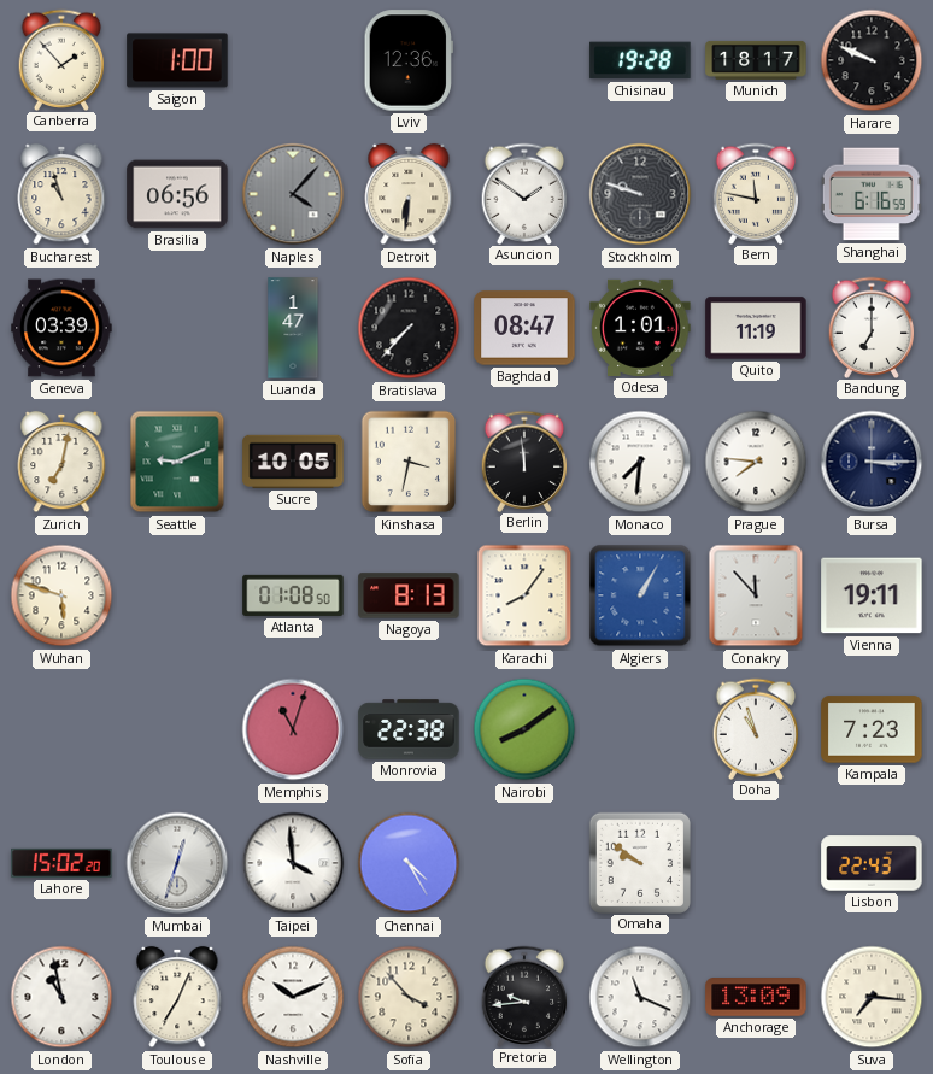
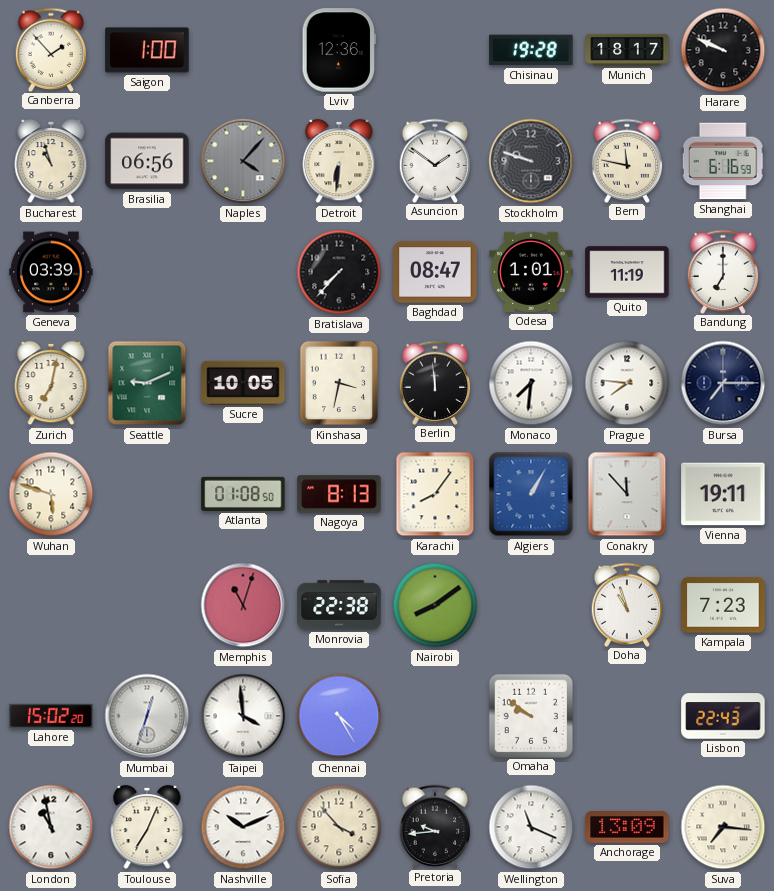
Luanda: 1:47 -> none
Bursa: 3:15 -> 7:15
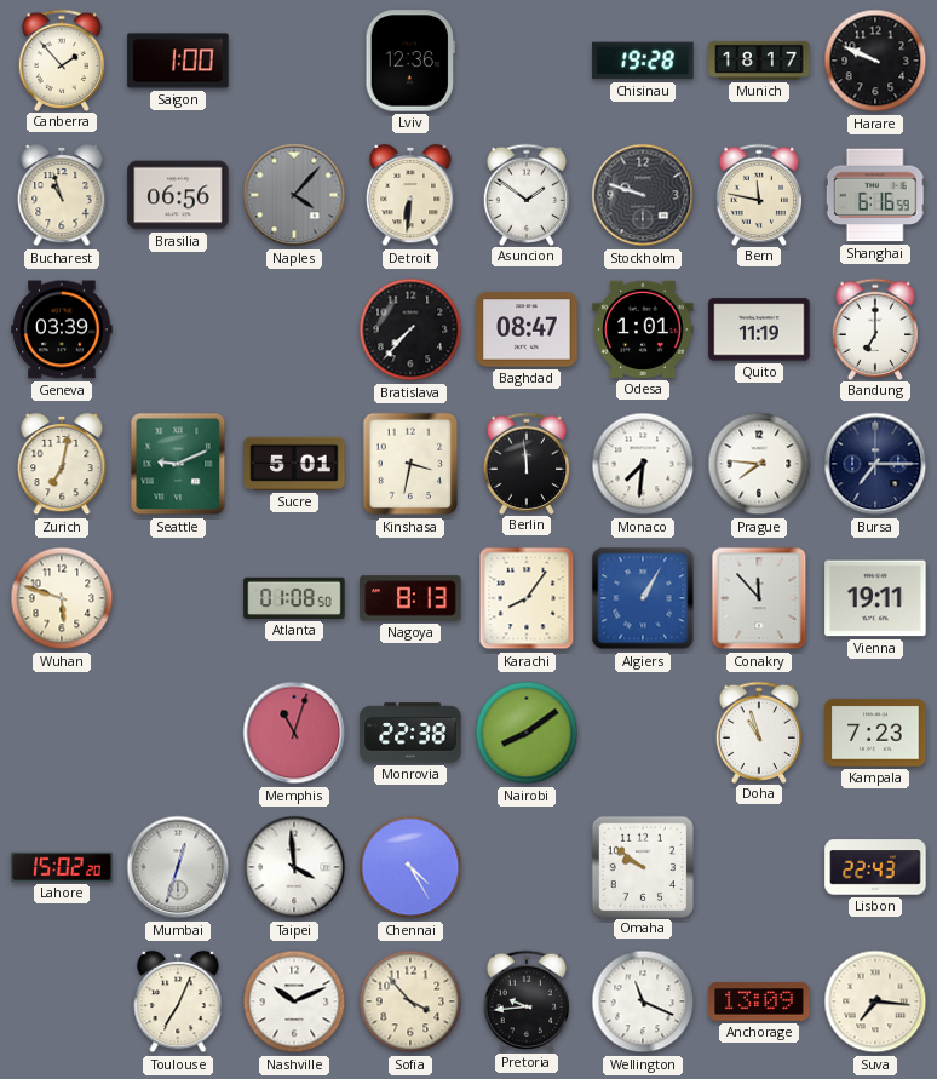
Sucre: 10:05 -> 5:01
London: 10:58 -> none
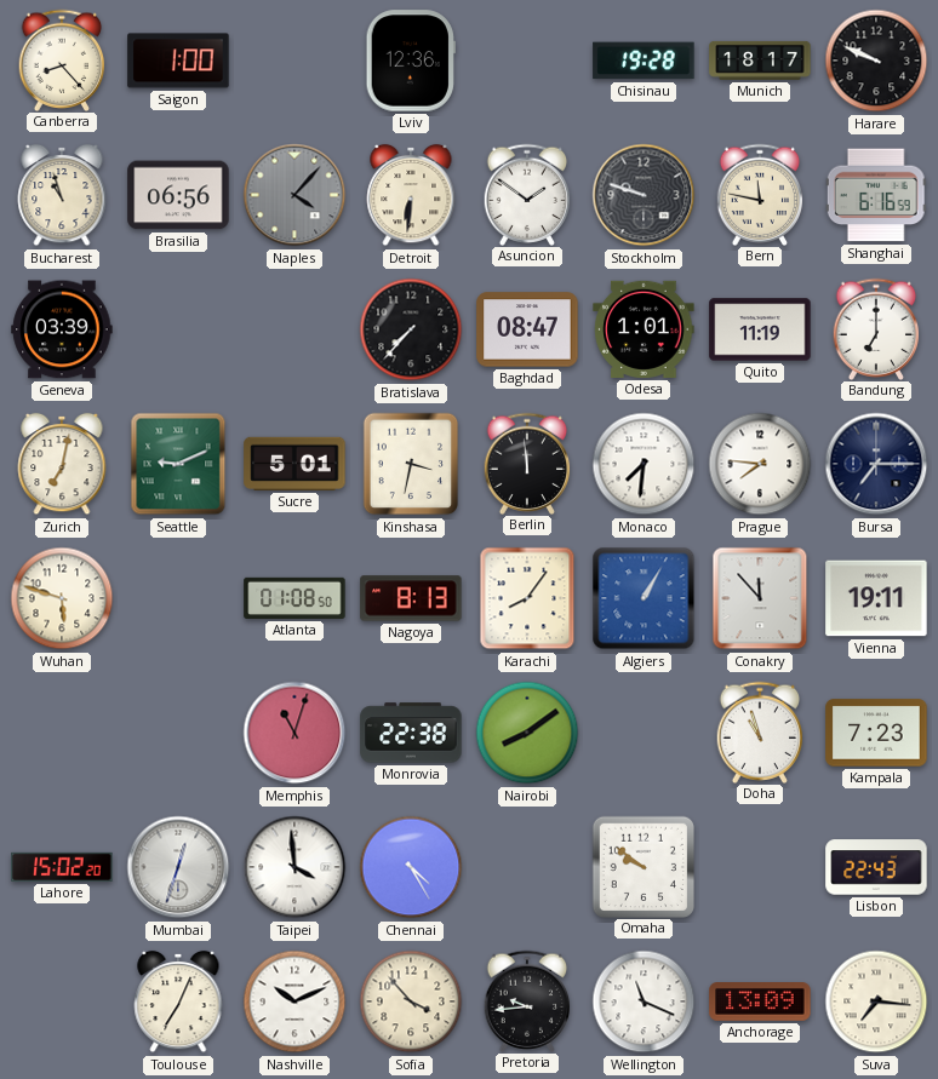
Canberra: 1:53 -> 8:23
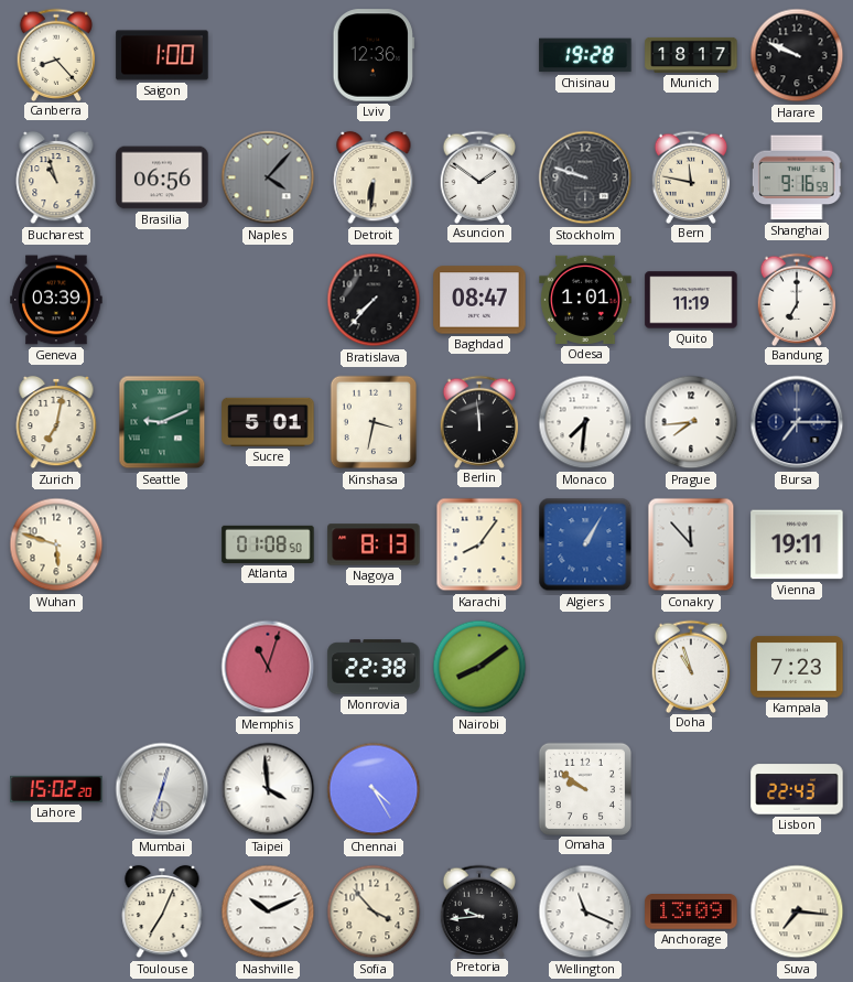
Shanghai: 6:16 -> 9:16
Prague: 7:46 -> 7:44
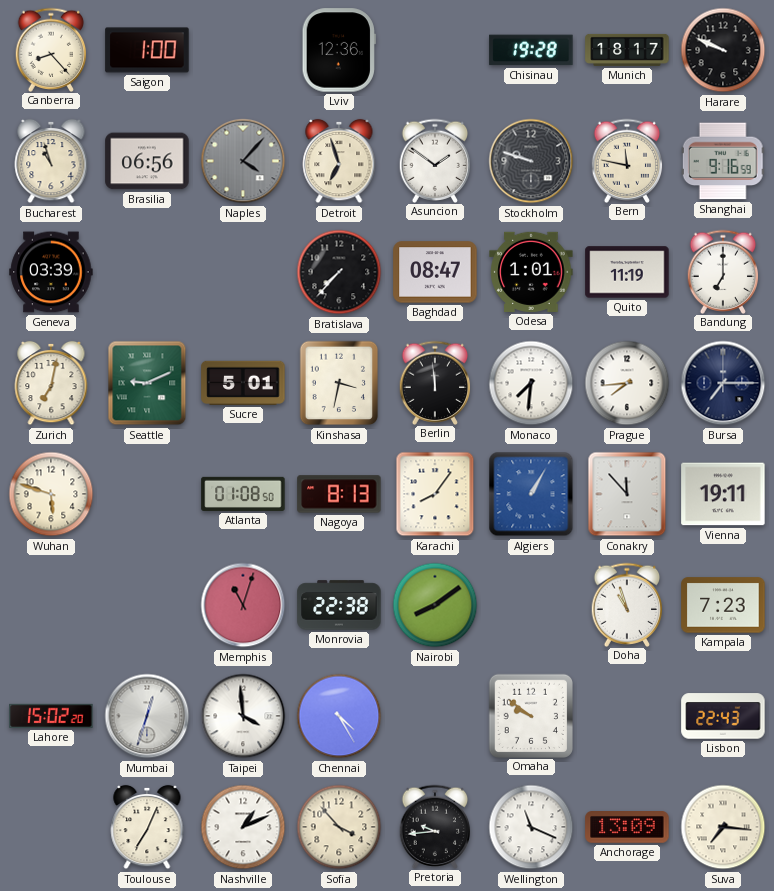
Detroit: 6:31 -> 6:57
Nashville: 10:11 -> 1:11
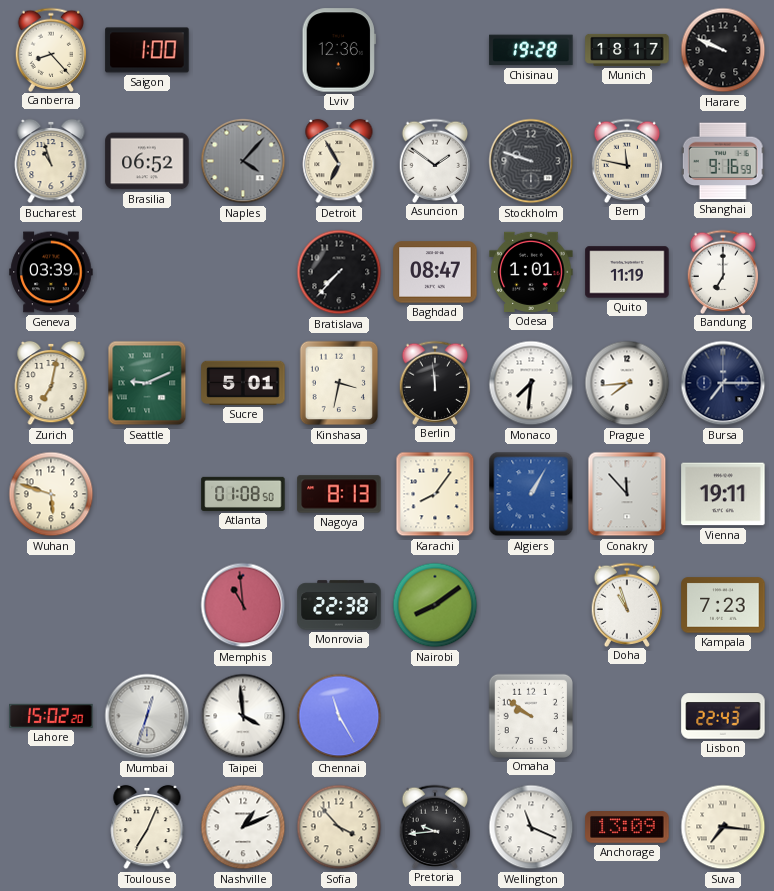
Brasilia: 06:56 -> 06:52
Detroit: 6:57 -> 6:55
Memphis: 11:03 -> 10:59
Chennai: 4:25 -> 11:25
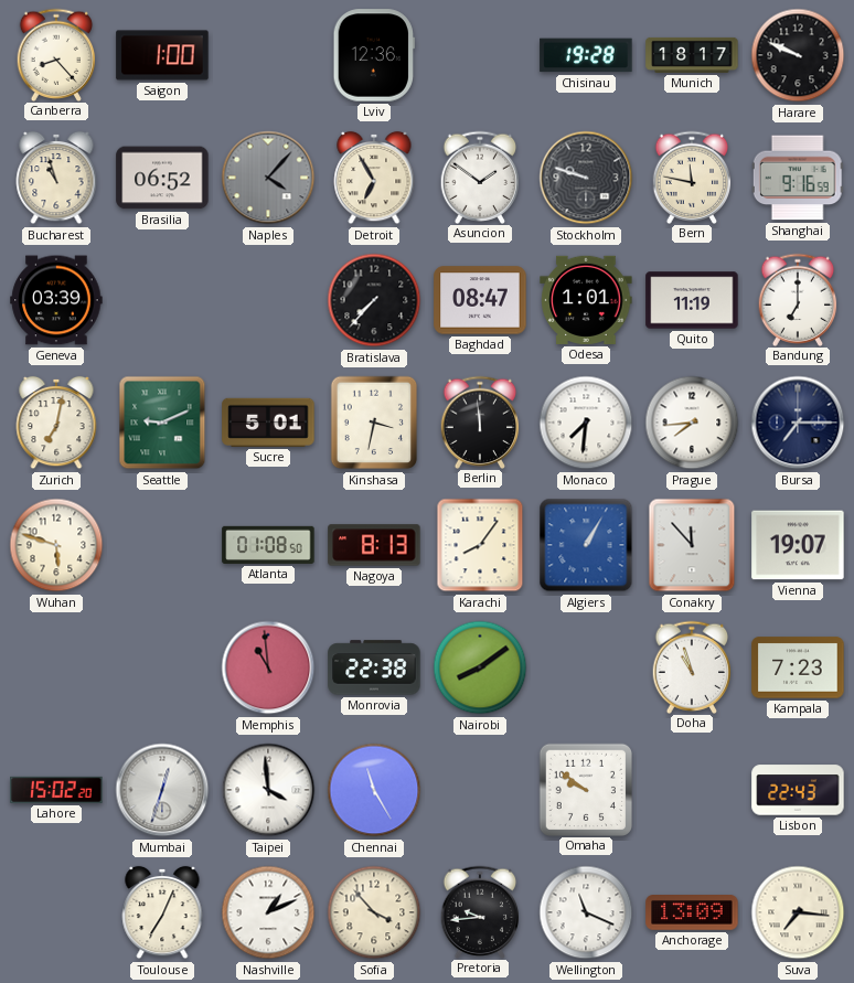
Vienna: 19:11 -> 19:07
